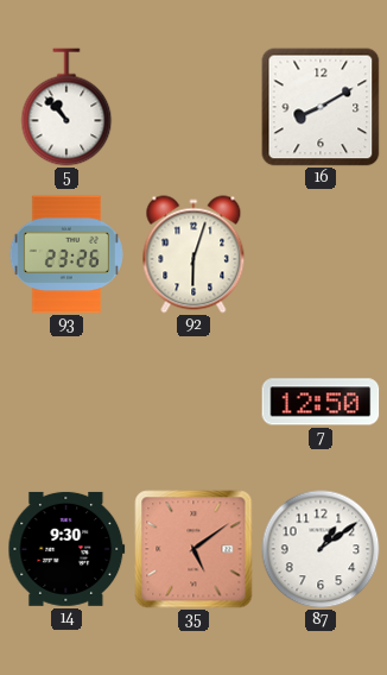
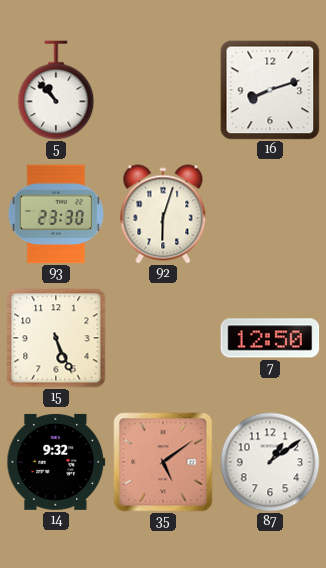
16: 8:10 -> 8:12
93: 23:26 -> 23:30
15: none -> 5:26
14: 9:30 -> 9:32
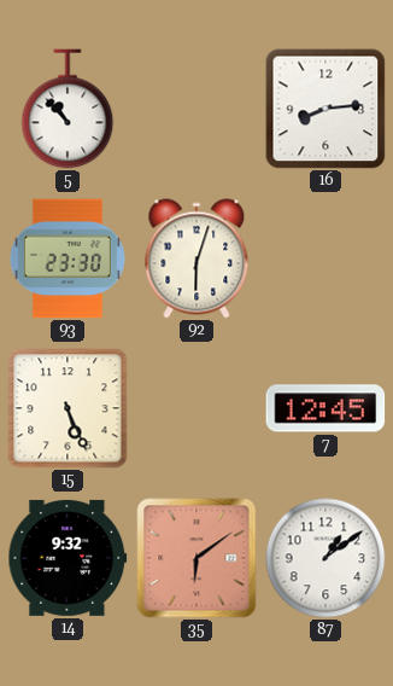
16: 8:12 -> 8:14
7: 12:50 -> 12:45
35: 5:09 -> 6:09
